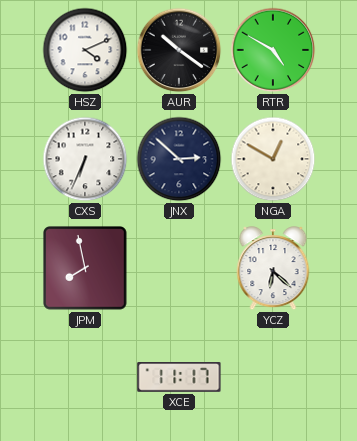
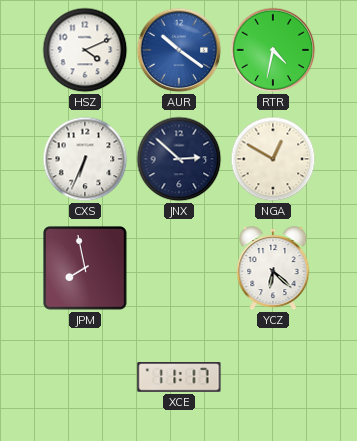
AUR dial: black -> blue
RTR: 4:50 -> 4:32
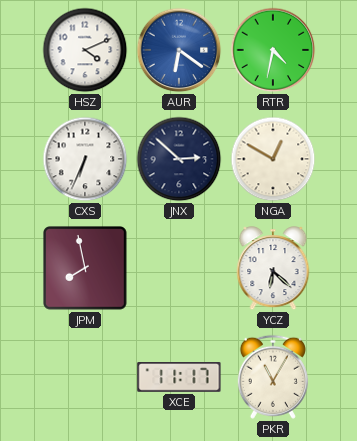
AUR: 10:21 -> 6:21
PKR: none -> 11:05
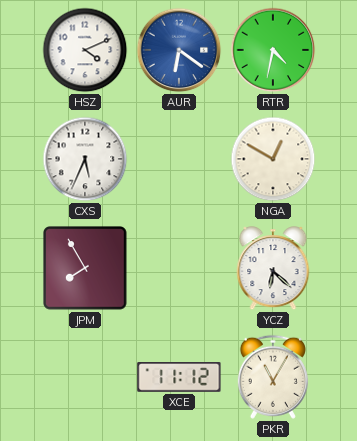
CXS: 6:34 -> 5:34
JNX: 2:52 -> none
JPM: 7:58 -> 7:55
XCE: 11:17 -> 11:12
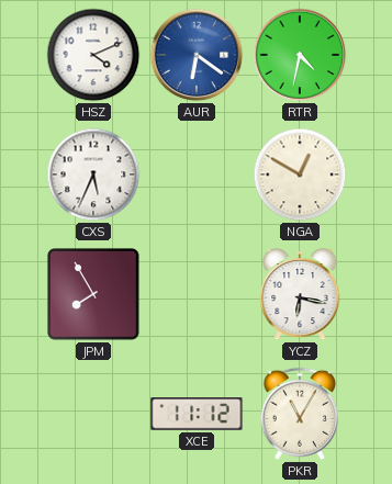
YCZ: 6:22 -> 6:17
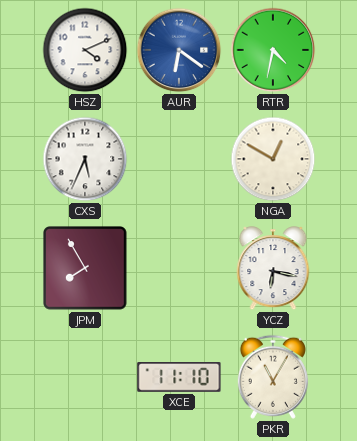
XCE: 11:12 -> 11:10
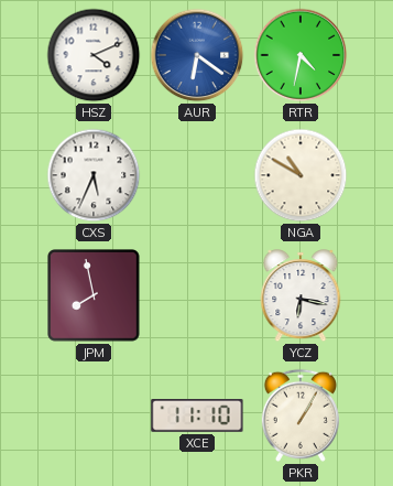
NGA: 12:50 -> 10:50
JPM: 7:55 -> 7:58
PKR: 11:05 -> 1:05
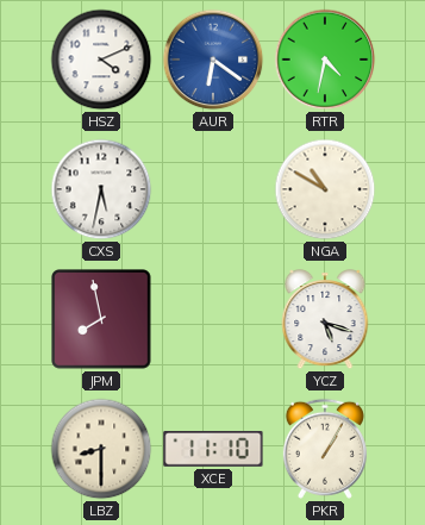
CXS: 5:34 -> 5:32
YCZ: 6:17 -> 5:18
LBZ: none -> 8:30
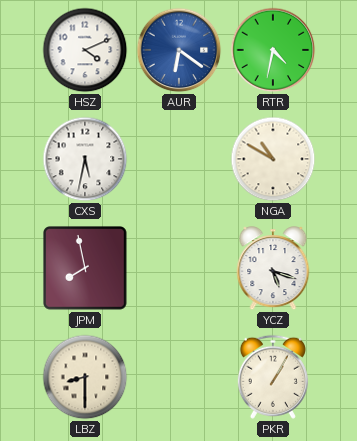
XCE: 11:10 -> none
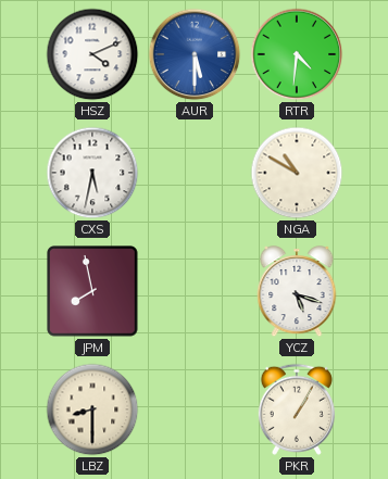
AUR: 6:21 -> 5:30
RTR: 4:32 -> 4:31
